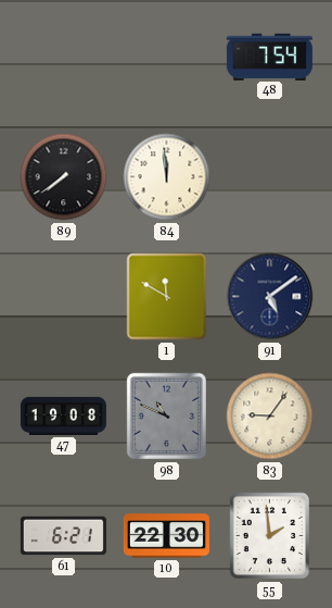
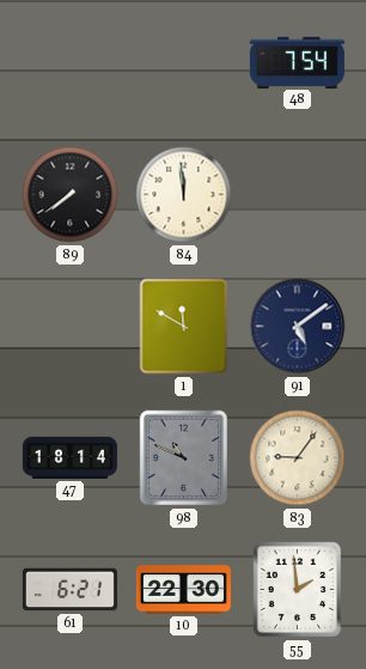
47: 19:08 -> 18:14
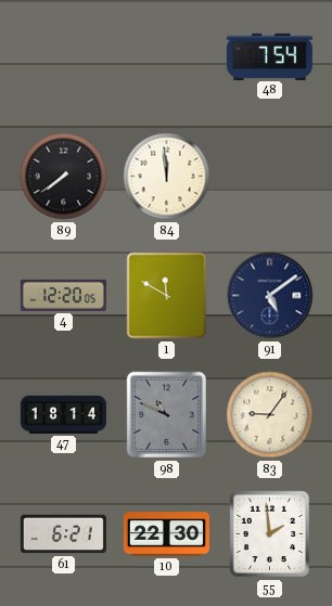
4: none -> 12:20
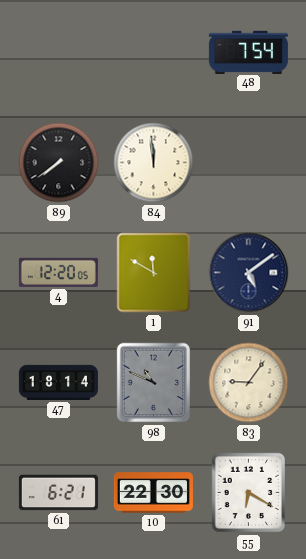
55: 1:59 -> 6:20
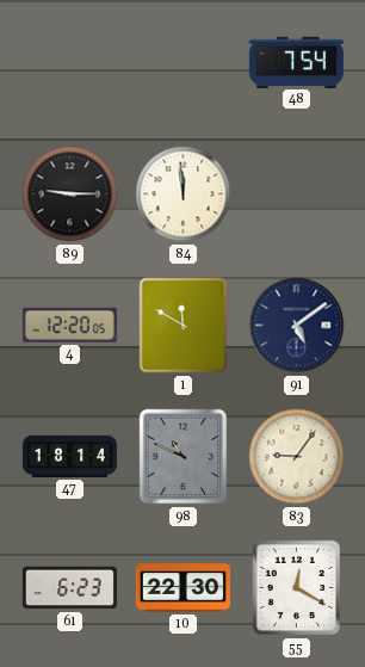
89: 7:39 -> 9:15
61: 6:21 -> 6:23
55: 6:20 -> 12:20
